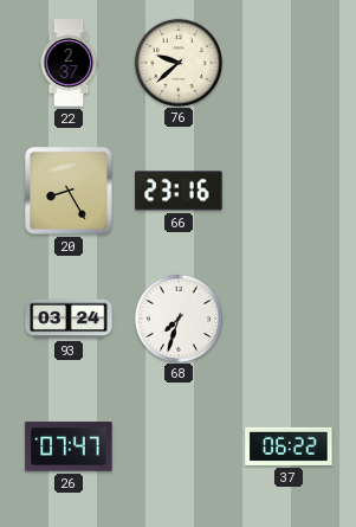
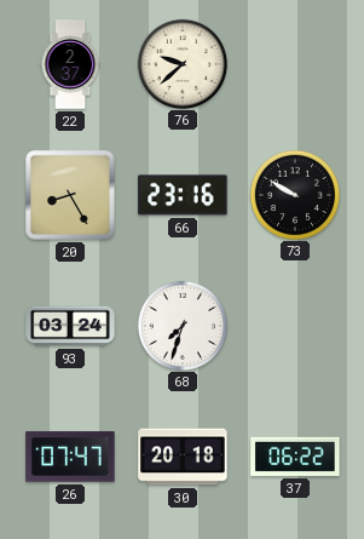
73: none -> 9:50
30: none -> 20:18
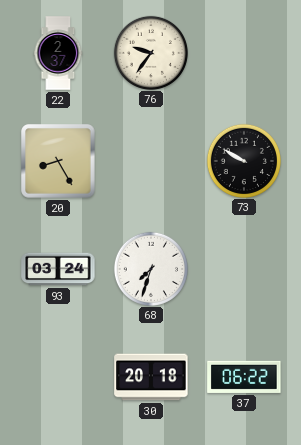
76: 9:38 -> 9:36
66: 23:16 -> none
26: 07:47 -> none
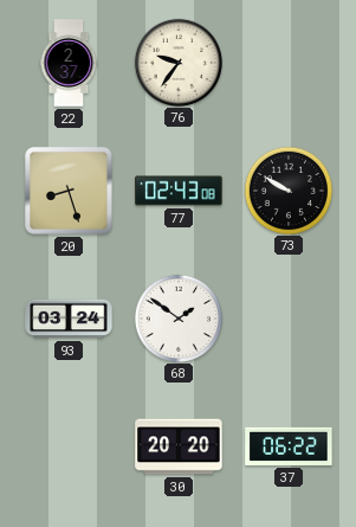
20: 8:25 -> 8:27
77: none -> 02:43
68: 7:33 -> 1:51
30: 20:18 -> 20:20
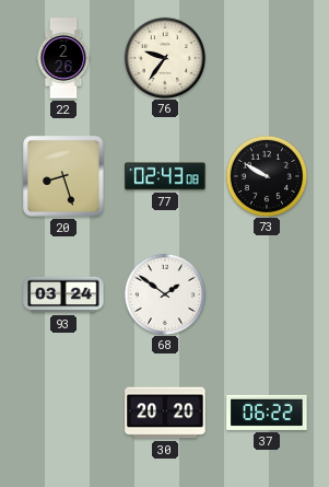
22: 2:37 -> 2:26
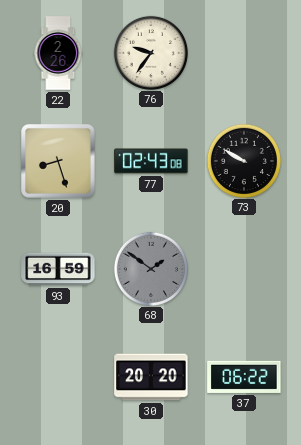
93: 03:24 -> 16:59
68 dial: white -> grey
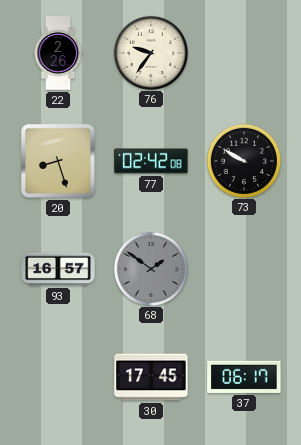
77: 02:43 -> 02:42
93: 16:59 -> 16:57
30: 20:20 -> 17:45
37: 06:22 -> 06:17
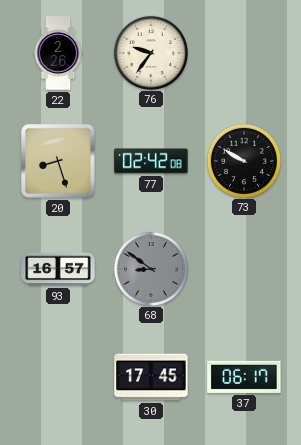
68: 1:51 -> 8:51
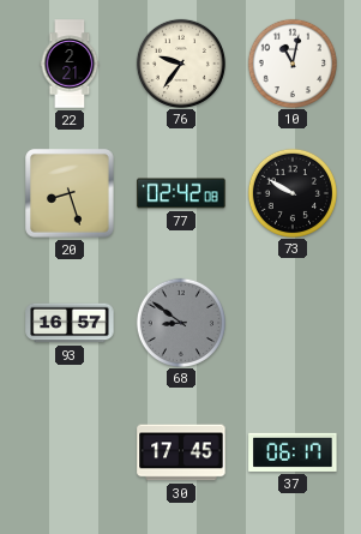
22: 2:26 -> 2:21
10: none -> 11:02
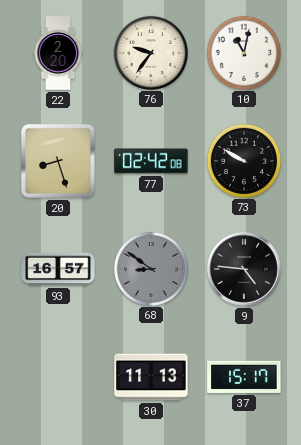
22: 2:21 -> 2:20
9: none -> 4:46
30: 17:45 -> 11:13
37: 06:17 -> 15:17
